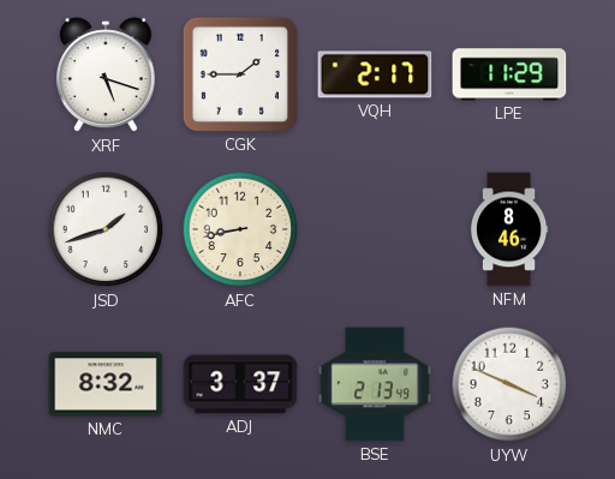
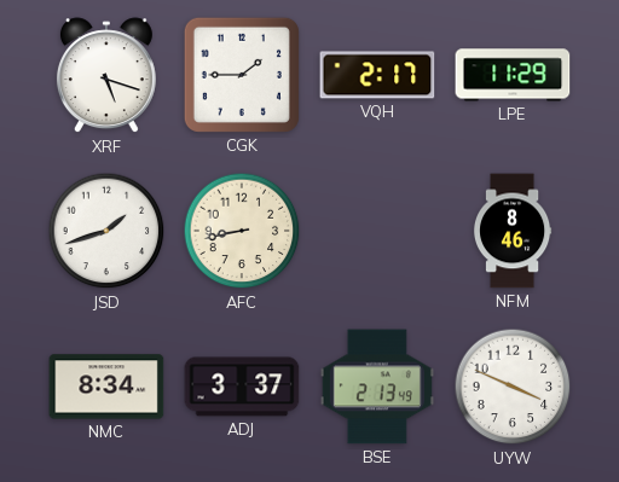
NMC: 8:32 -> 8:34
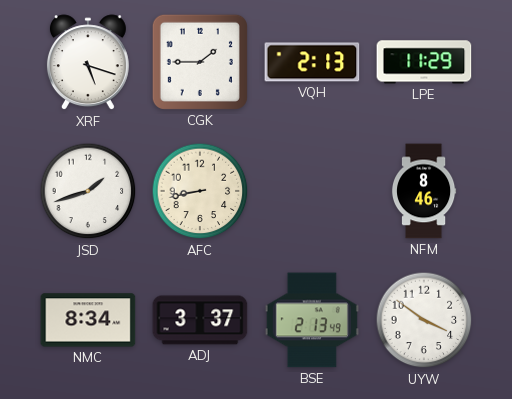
VQH: 2:17 -> 2:13
UYW: 3:49 -> 3:51
